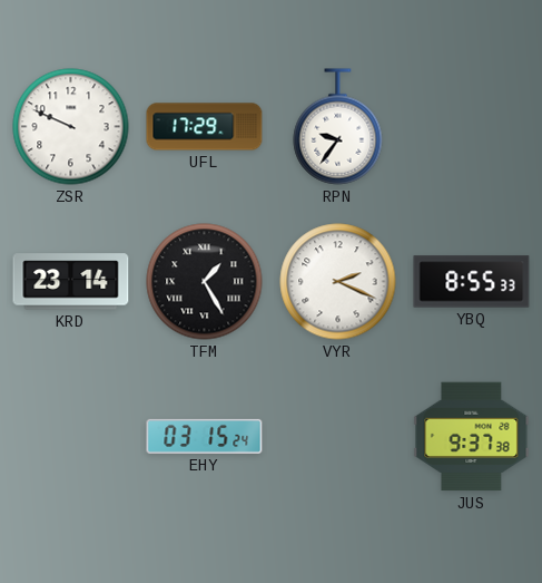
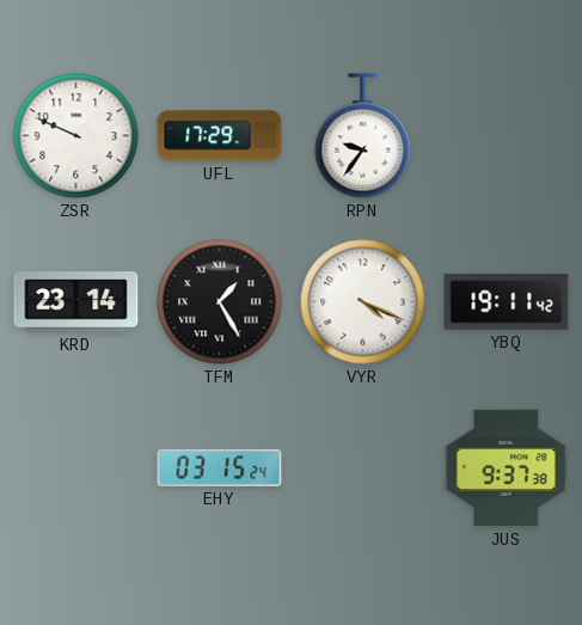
VYR: 2:19 -> 4:19
YBQ: 8:55 -> 19:11
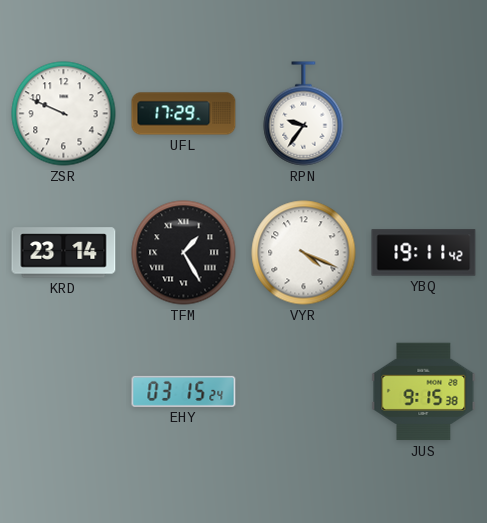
JUS: 9:37 -> 9:15
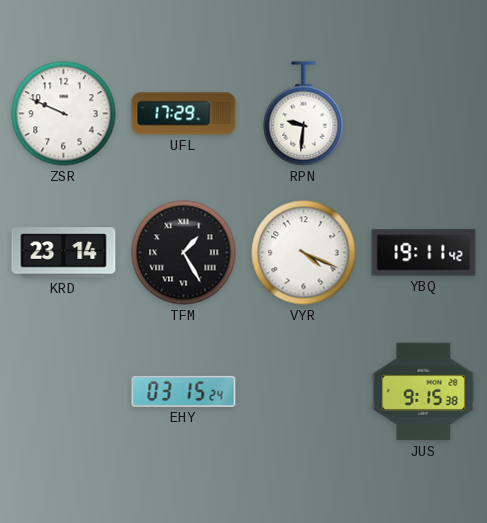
RPN: 9:36 -> 9:31
